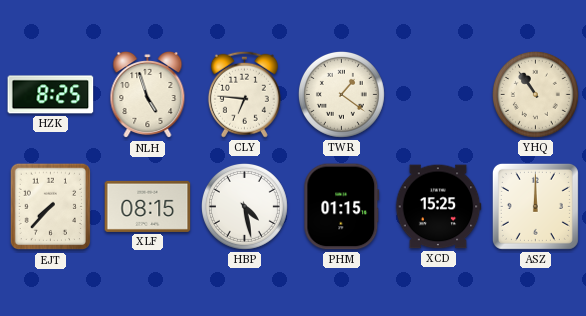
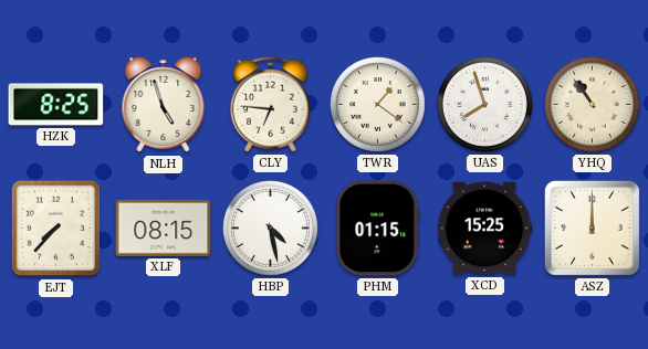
UAS: none -> 7:57
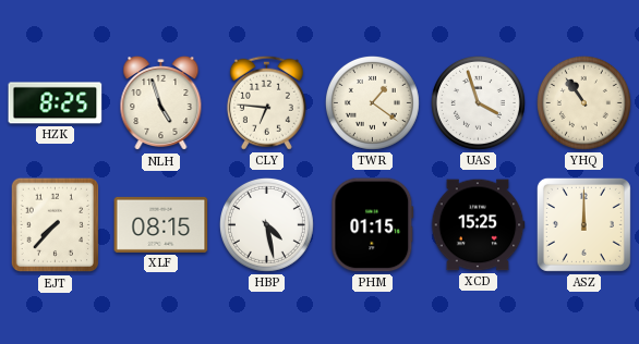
UAS: 7:57 -> 3:57
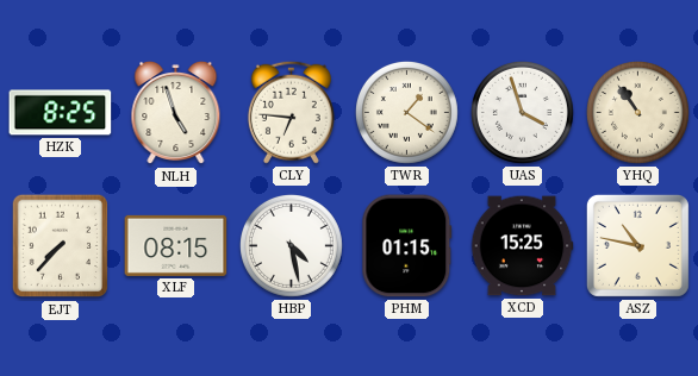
ASZ: 12:00 -> 10:47
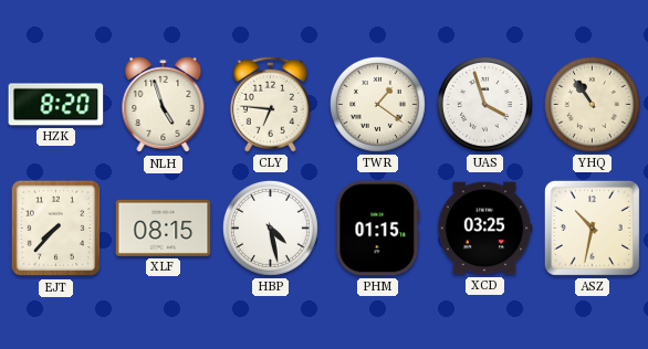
HZK: 8:25 -> 8:20
XCD: 15:25 -> 03:25
ASZ: 10:47 -> 10:32
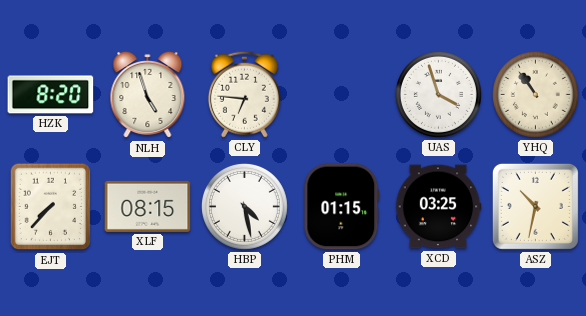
TWR: 1:21 -> none
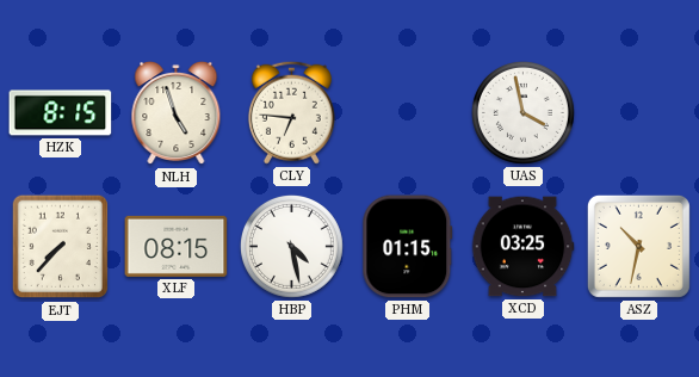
HZK: 8:20 -> 8:15
UAS: 3:57 -> 3:58
YHQ: 10:54 -> none
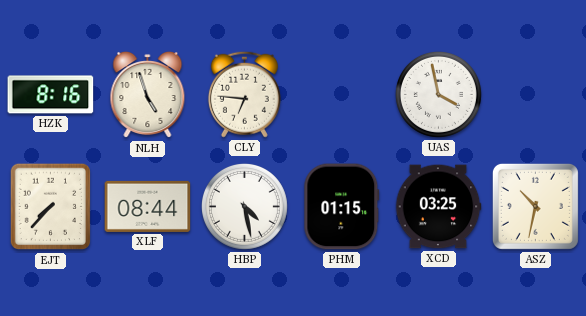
HZK: 8:15 -> 8:16
XLF: 08:15 -> 08:44
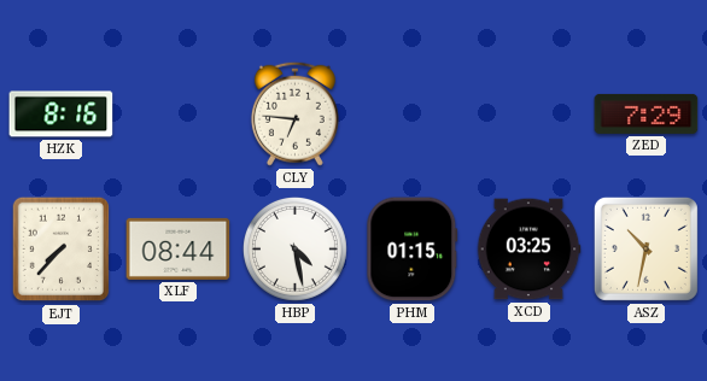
NLH: 4:57 -> none
UAS: 3:58 -> none
ZED: none -> 7:29
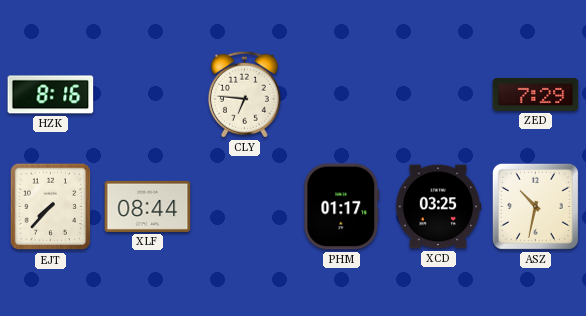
HBP: 4:28 -> none
PHM: 01:15 -> 01:17
